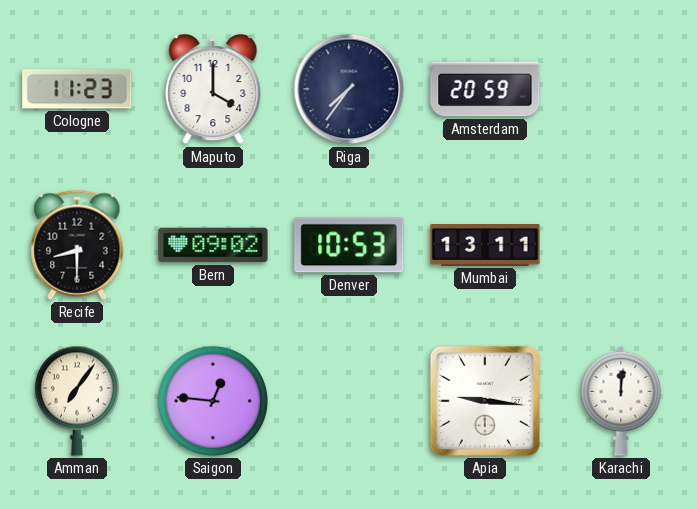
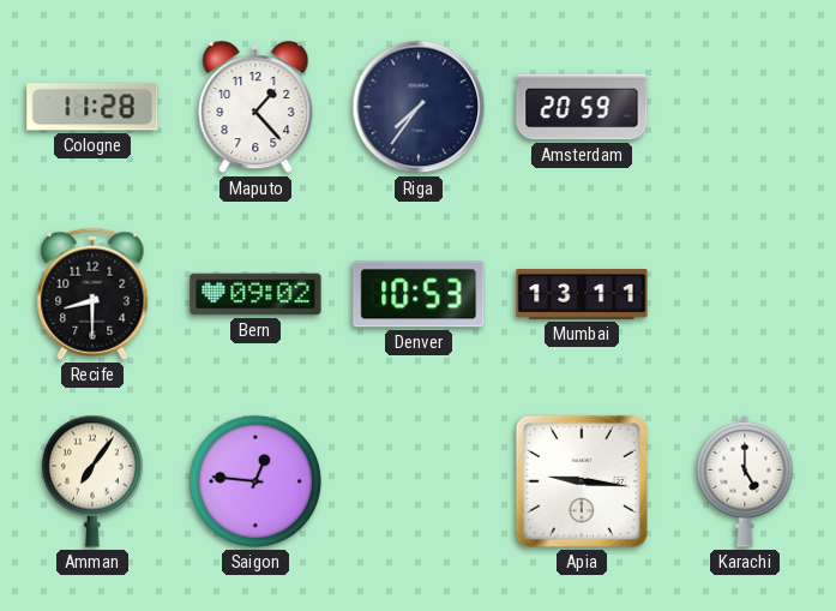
Cologne: 11:23 -> 11:28
Maputo: 4:00 -> 1:23
Karachi: 12:01 -> 5:00
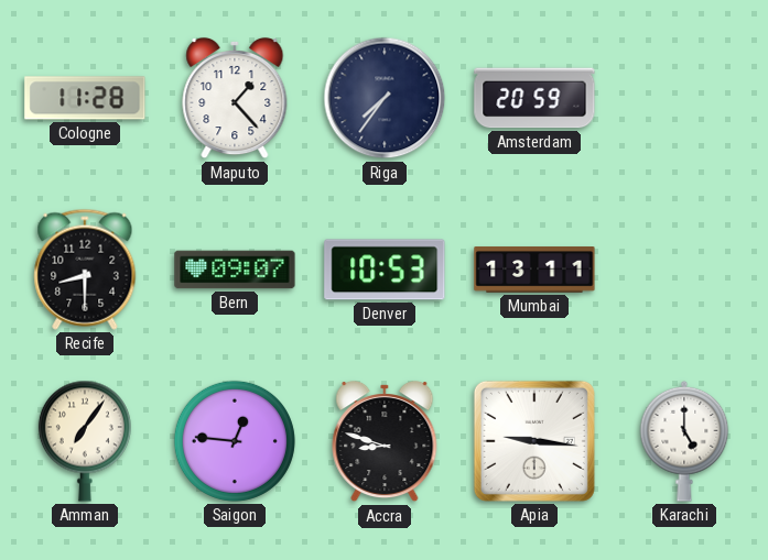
Bern: 09:02 -> 09:07
Accra: none -> 8:48
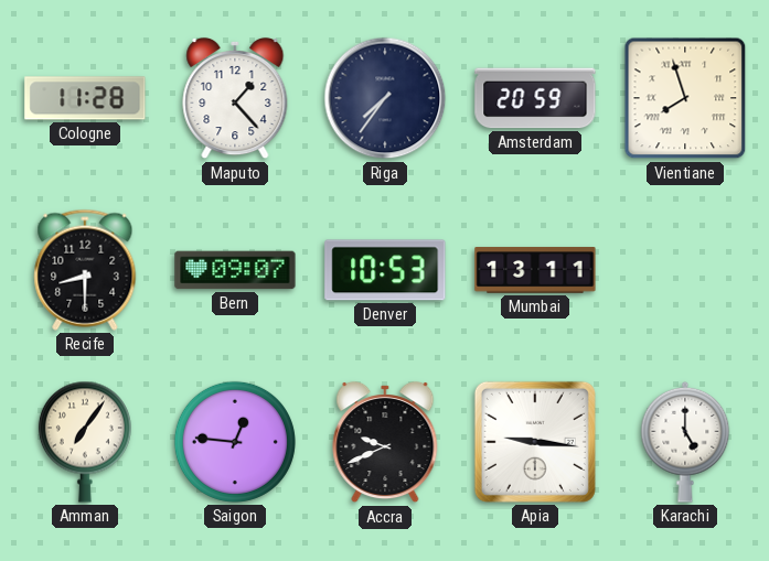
Vientiane: none -> 7:57
Accra: 8:48 -> 9:41
